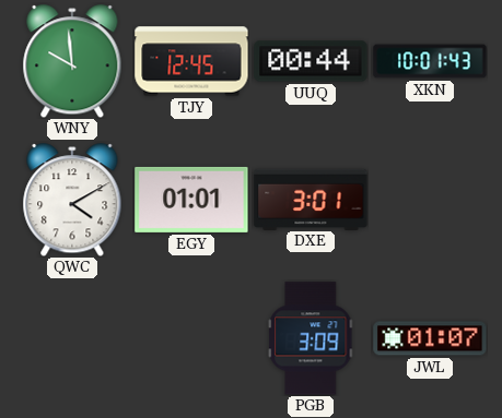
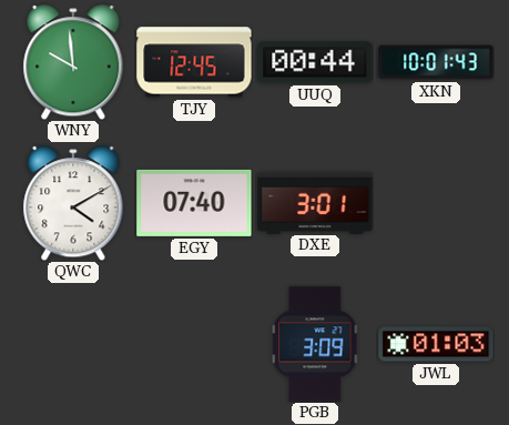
EGY: 01:01 -> 07:40
JWL: 01:07 -> 01:03
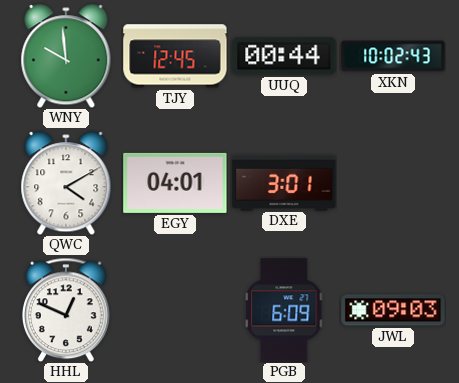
XKN: 10:01 -> 10:02
EGY: 07:40 -> 04:01
HHL: none -> 12:49
PGB: 3:09 -> 6:09
JWL: 01:03 -> 09:03
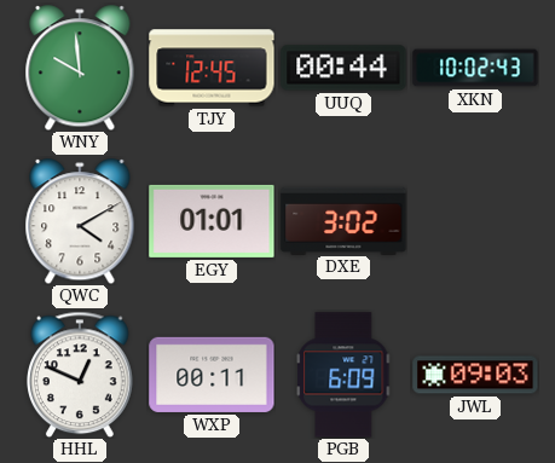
EGY: 04:01 -> 01:01
DXE: 3:01 -> 3:02
WXP: none -> 00:11
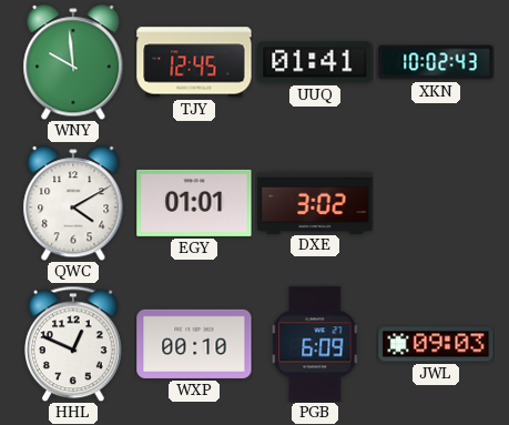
UUQ: 00:44 -> 01:41
WXP: 00:11 -> 00:10
